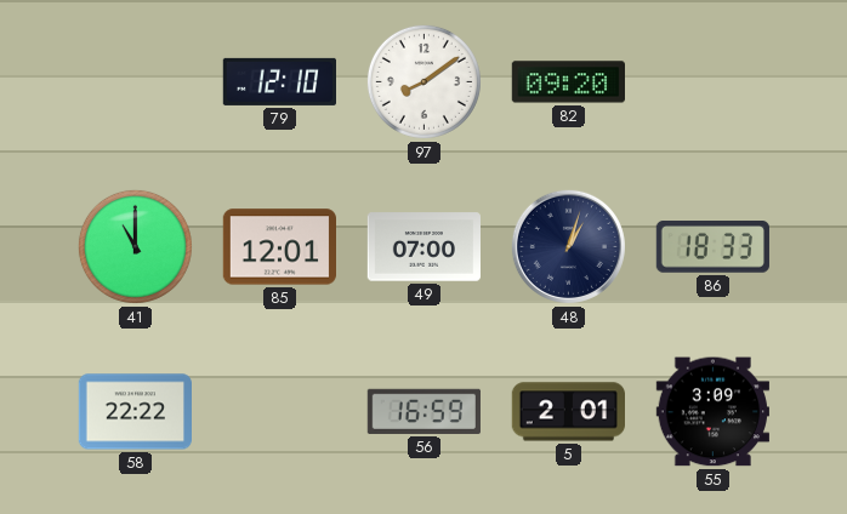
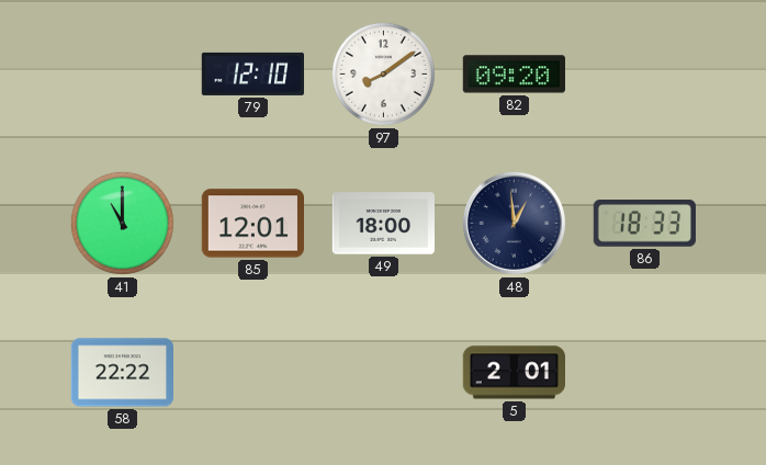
49: 07:00 -> 18:00
48: 1:03 -> 12:59
56: 16:59 -> none
55: 3:09 -> none
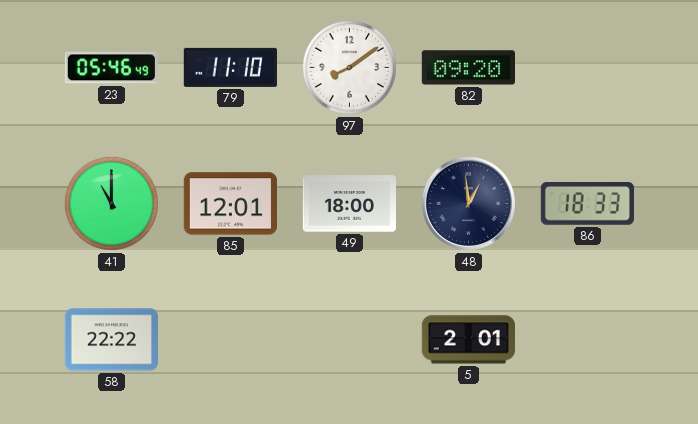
23: none -> 05:46
79: 12:10 -> 11:10
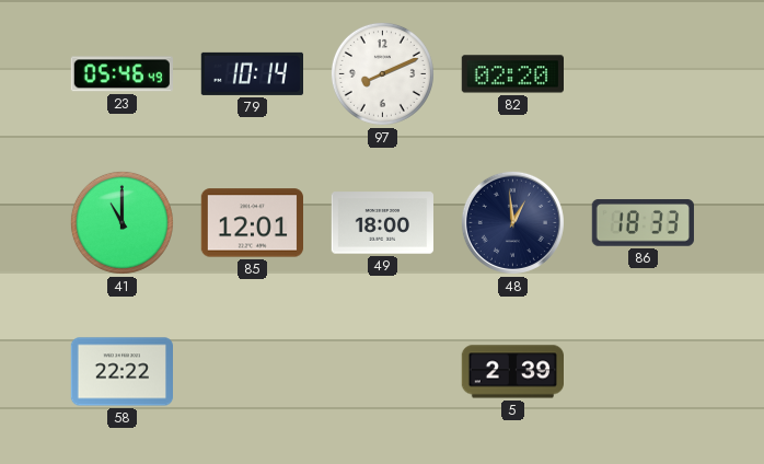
79: 11:10 -> 10:14
97: 8:09 -> 8:11
82: 09:20 -> 02:20
5: 2:01 -> 2:39
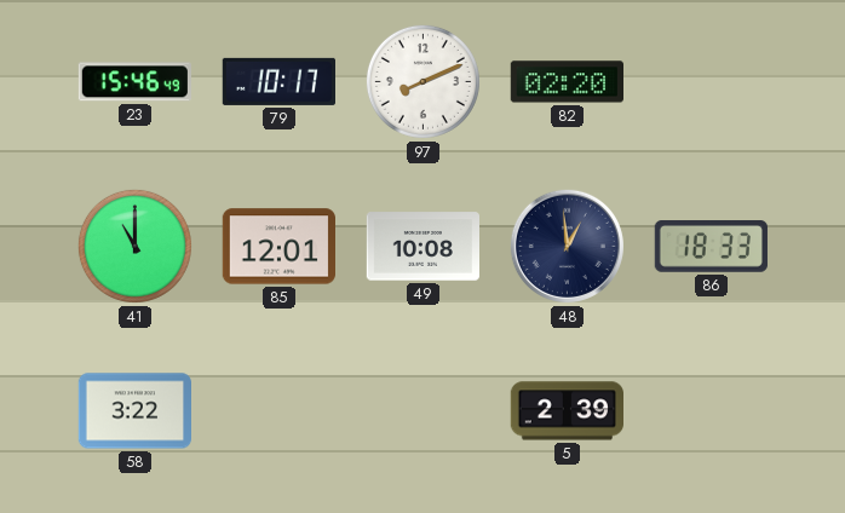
23: 05:46 -> 15:46
79: 10:14 -> 10:17
49: 18:00 -> 10:08
58: 22:22 -> 3:22
